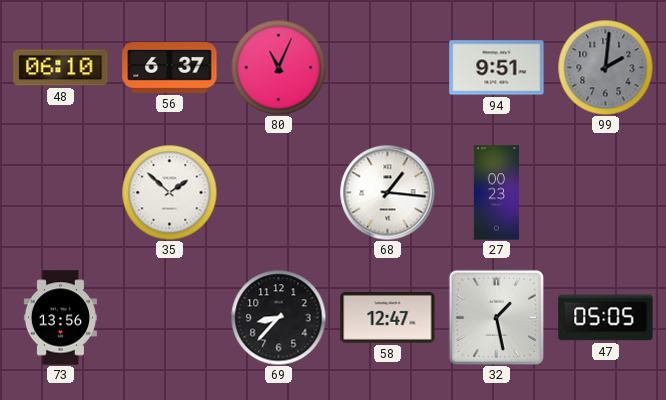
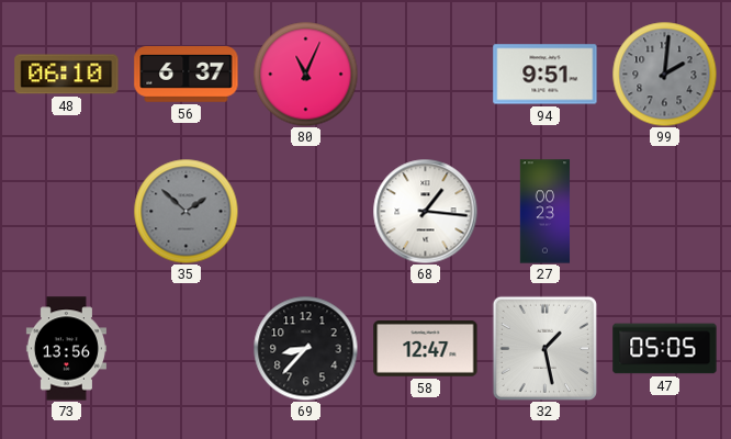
35 dial: white -> grey
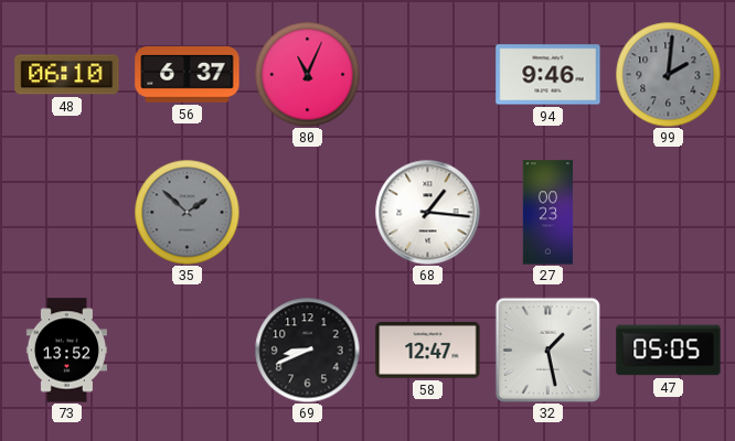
94: 9:51 -> 9:46
73: 13:56 -> 13:52
69: 8:37 -> 8:41
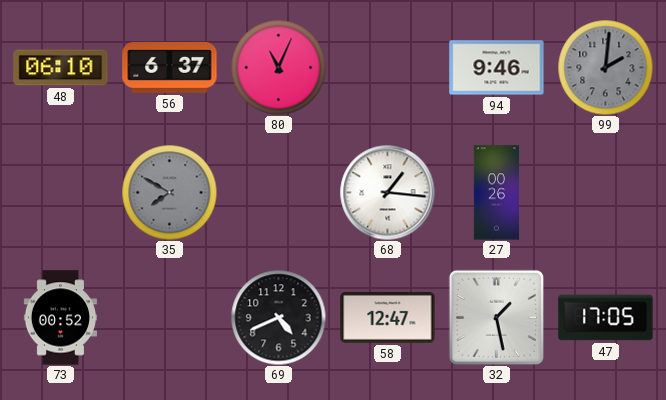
35: 1:52 -> 7:50
27: 00:23 -> 00:26
73: 13:52 -> 00:52
69: 8:41 -> 4:41
47: 05:05 -> 17:05
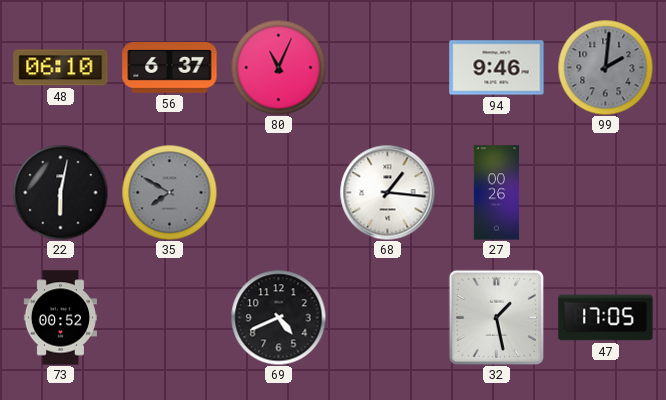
22: none -> 6:02
58: 12:47 -> none
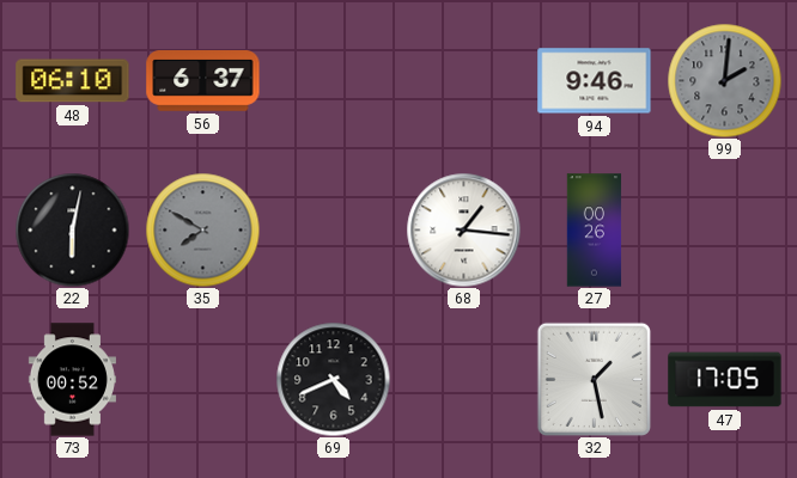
80: 11:04 -> none
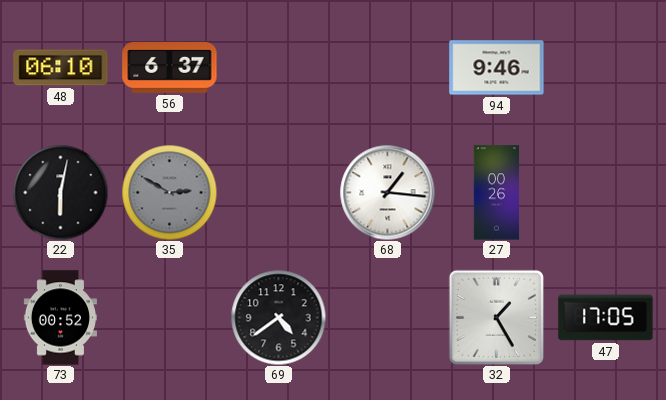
99: 2:01 -> none
35: 7:50 -> 2:50
69: 4:41 -> 4:39
32: 1:28 -> 1:25
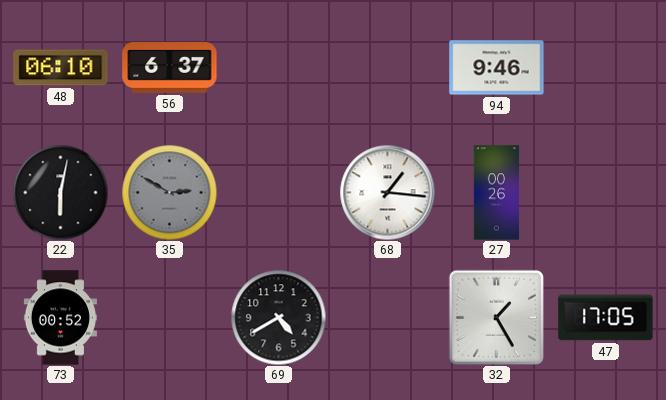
69: 4:39 -> 4:40
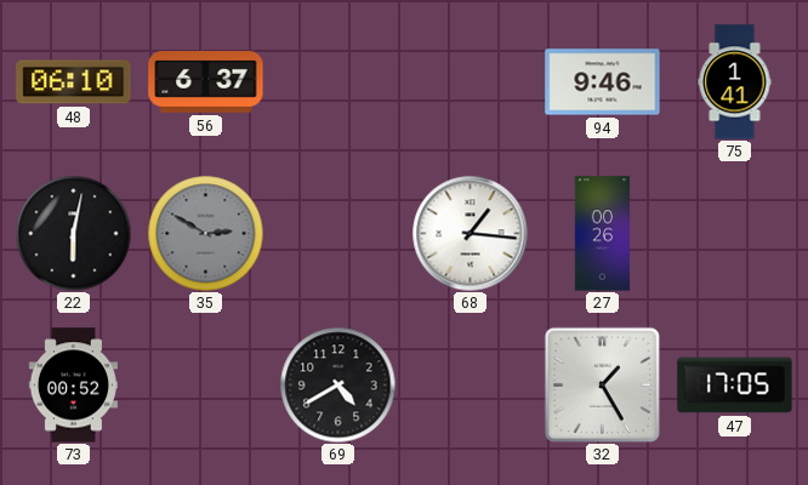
75: none -> 1:41
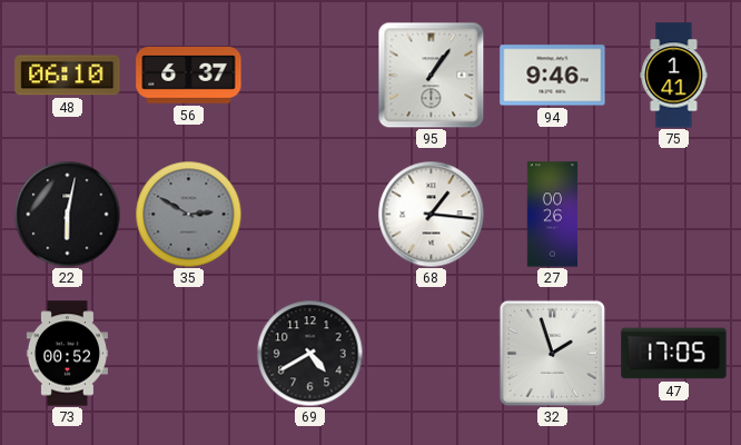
95: none -> 1:06
32: 1:25 -> 1:57
